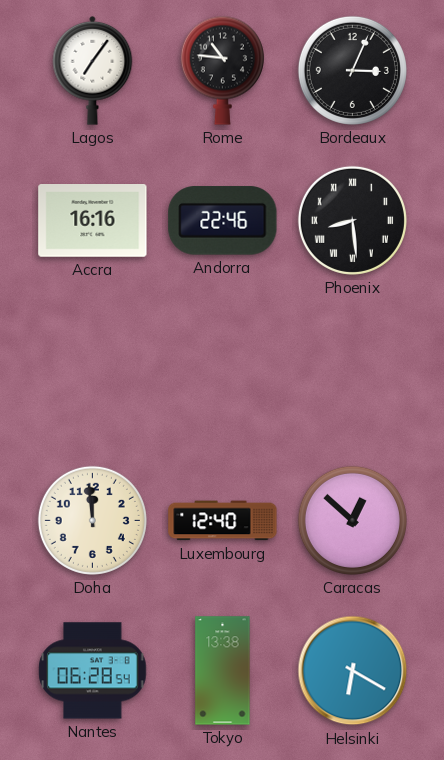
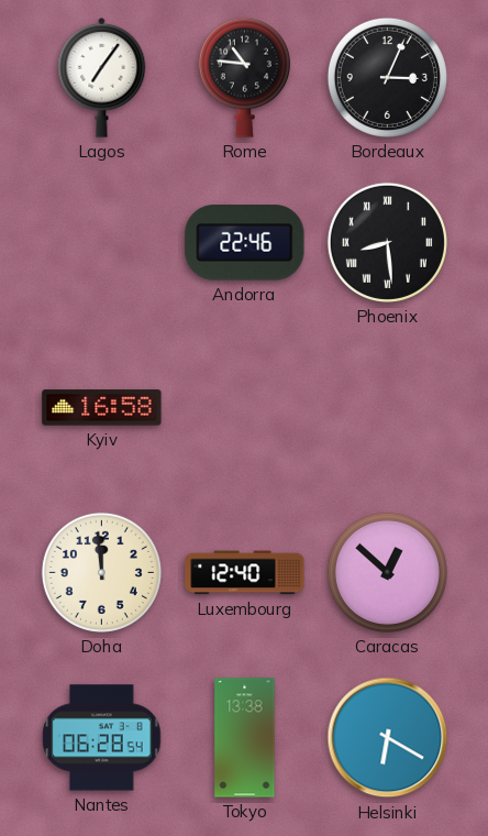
Accra: 16:16 -> none
Kyiv: none -> 16:58
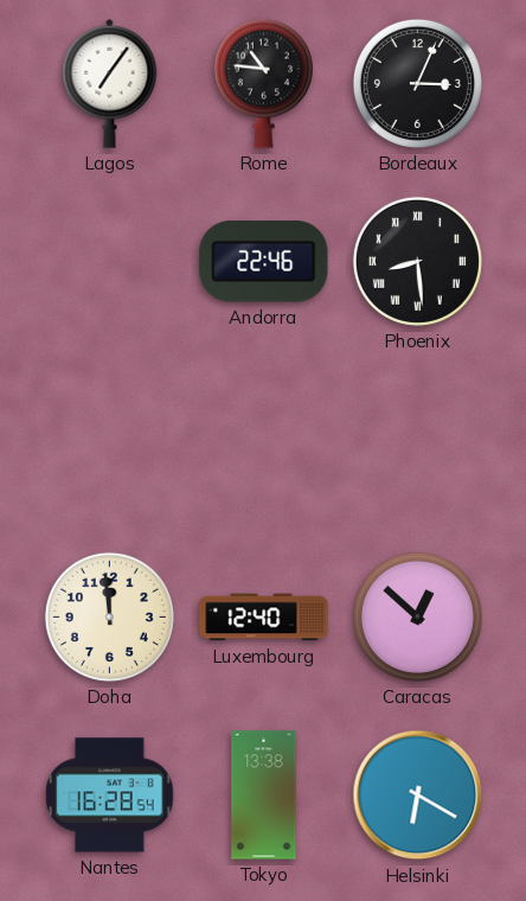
Kyiv: 16:58 -> none
Nantes: 06:28 -> 16:28
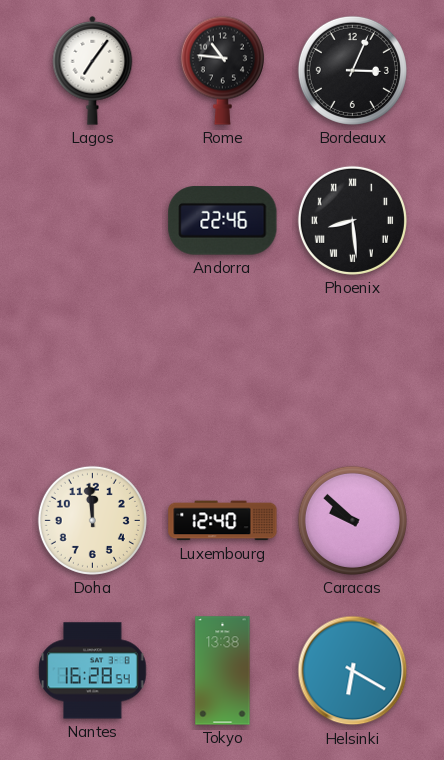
Caracas: 12:52 -> 9:52
